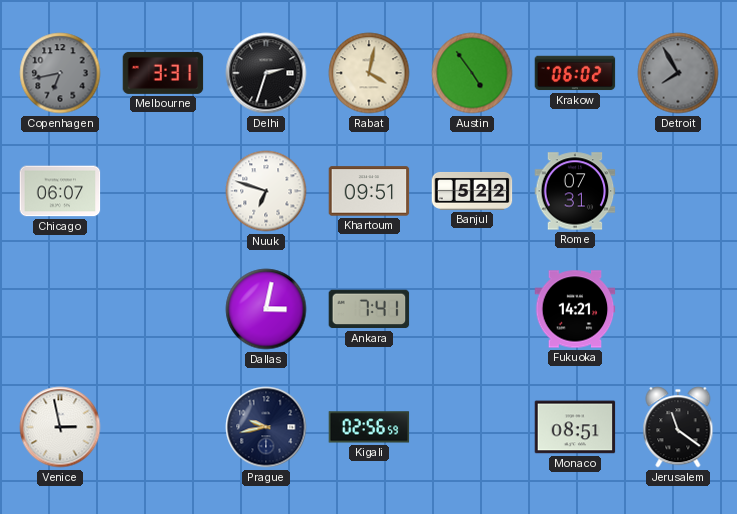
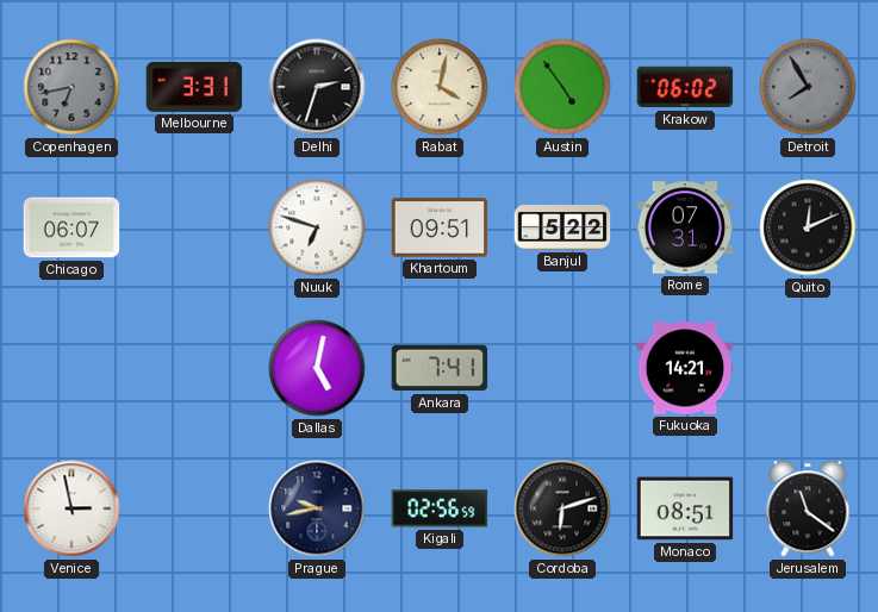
Quito: none -> 12:11
Dallas: 3:02 -> 5:02
Cordoba: none -> 6:12
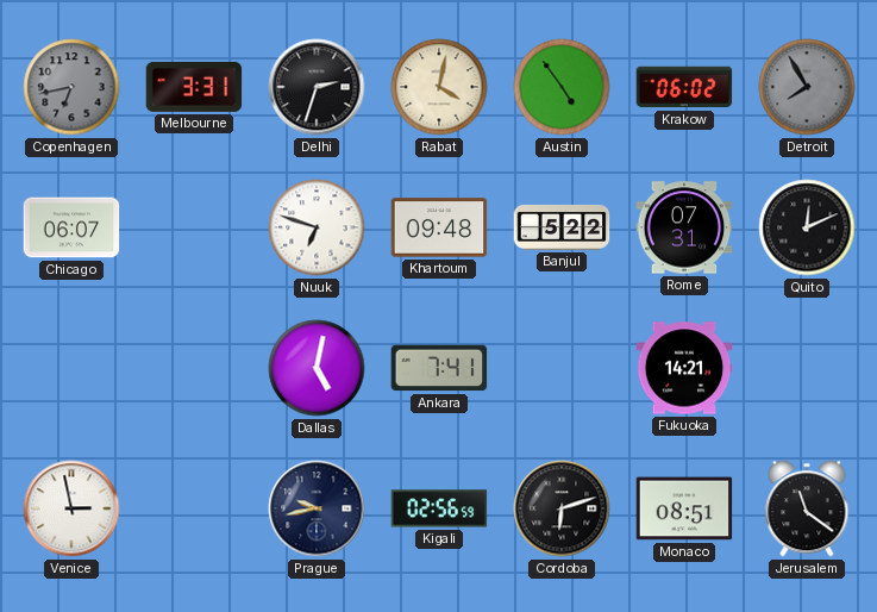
Khartoum: 09:51 -> 09:48
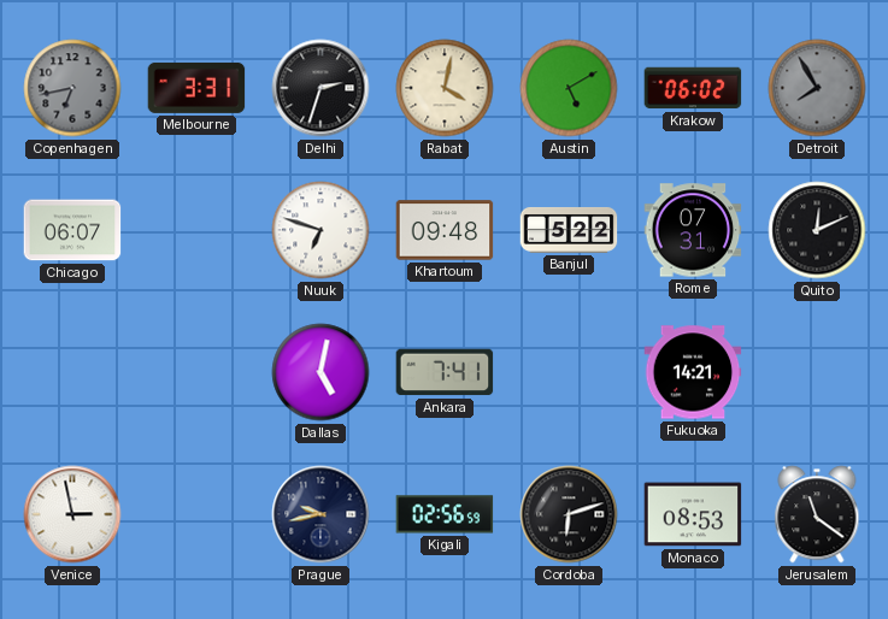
Austin: 4:54 -> 5:10
Monaco: 08:51 -> 08:53
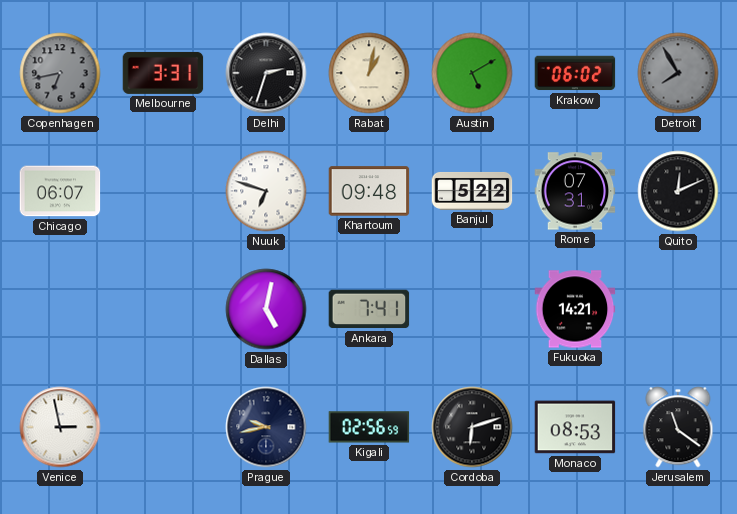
Rabat: 4:02 -> 1:02
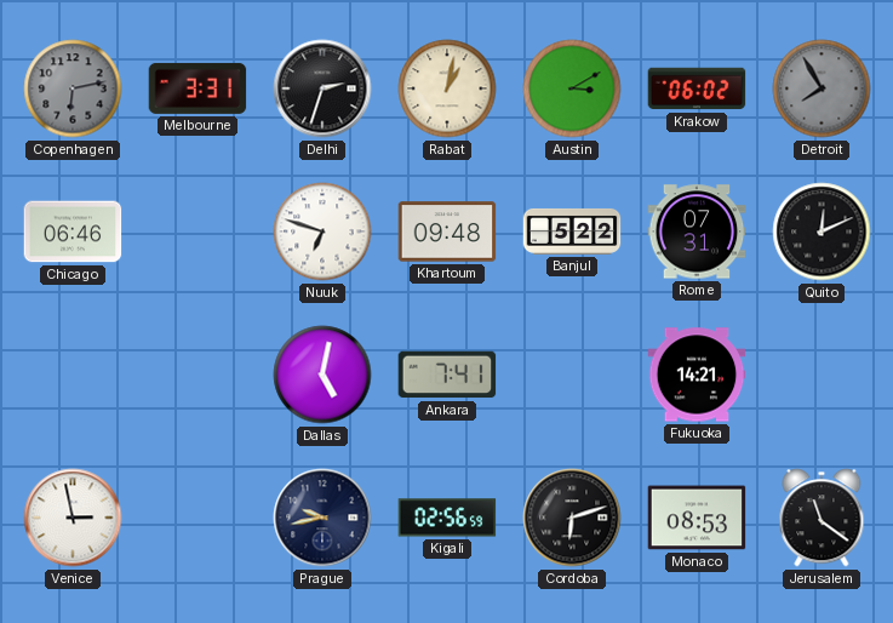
Copenhagen: 6:43 -> 6:13
Austin: 5:10 -> 3:10
Chicago: 06:07 -> 06:46
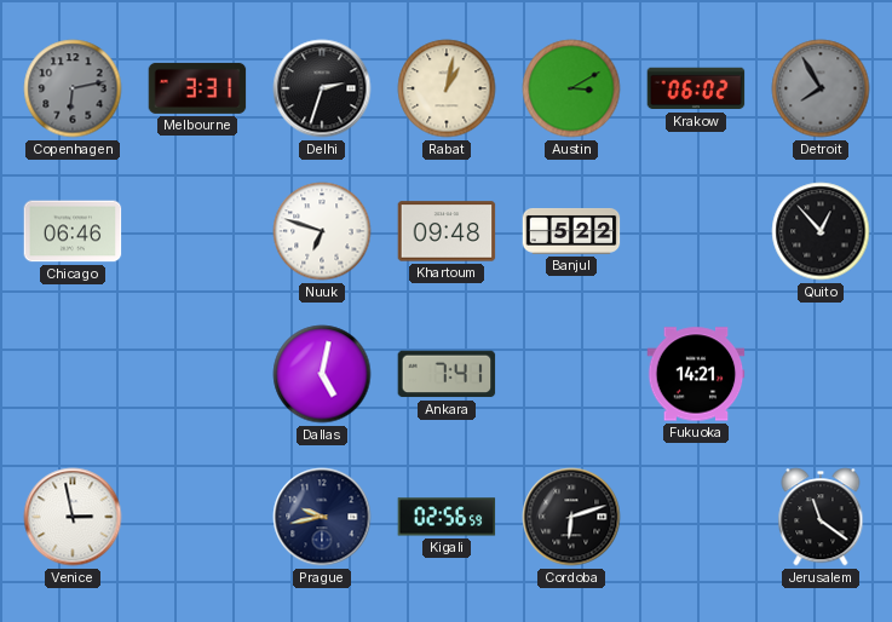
Rome: 07:31 -> none
Quito: 12:11 -> 12:53
Monaco: 08:53 -> none
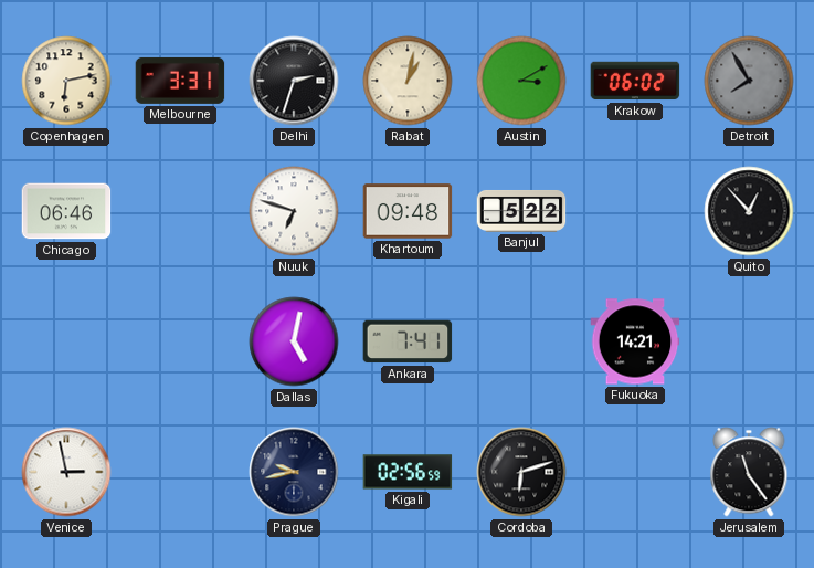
Copenhagen dial: grey -> cream
Jerusalem: 11:21 -> 11:24
